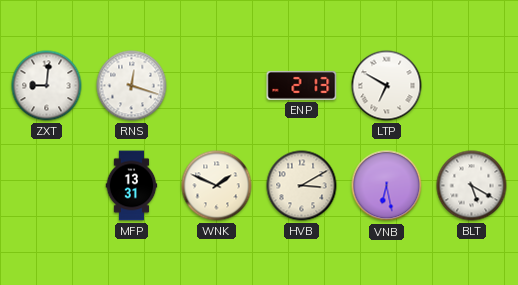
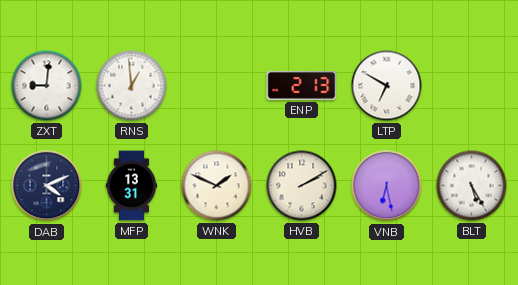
RNS: 12:18 -> 12:59
DAB: none -> 4:11
HVB: 3:10 -> 2:10
BLT: 5:20 -> 5:25
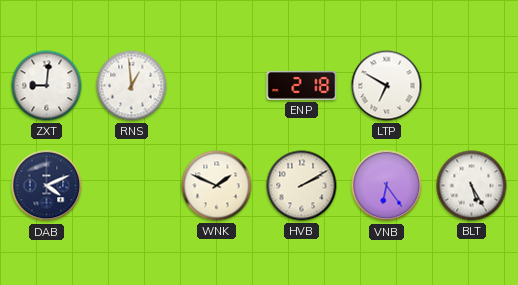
ENP: 2:13 -> 2:18
MFP: 13:31 -> none
VNB: 6:28 -> 6:24
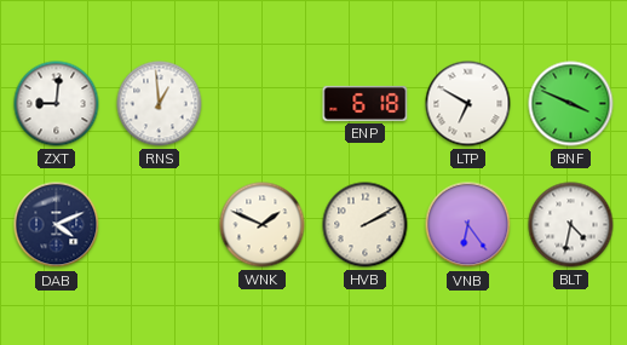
ENP: 2:18 -> 6:18
BNF: none -> 3:49
BLT: 5:25 -> 4:32
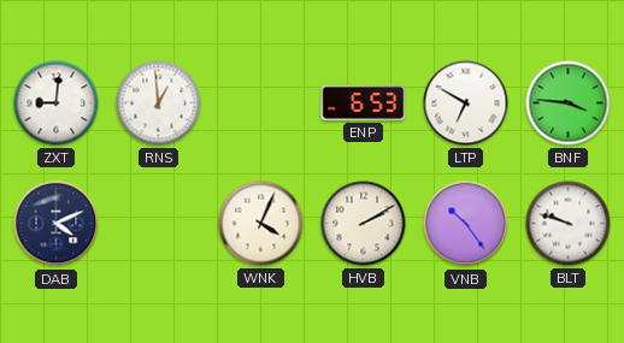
ENP: 6:18 -> 6:53
BNF: 3:49 -> 3:46
WNK: 1:49 -> 4:04
VNB: 6:24 -> 10:24
BLT: 4:32 -> 9:48
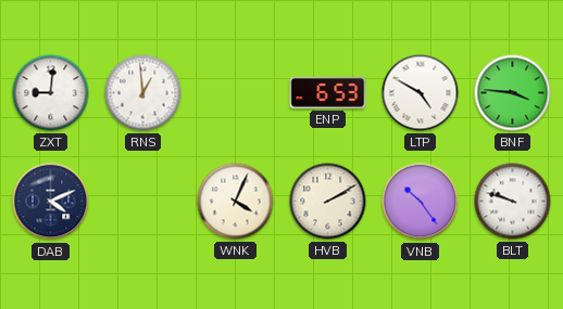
LTP: 6:50 -> 4:50
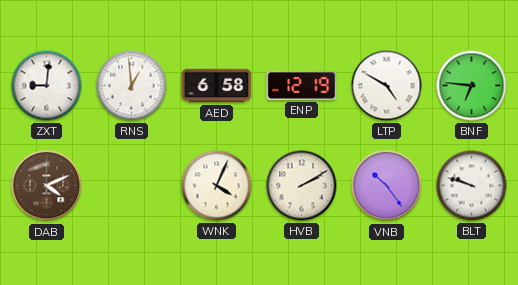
AED: none -> 6:58
ENP: 6:53 -> 12:19
BNF: 3:46 -> 6:46
DAB dial: navy -> brown
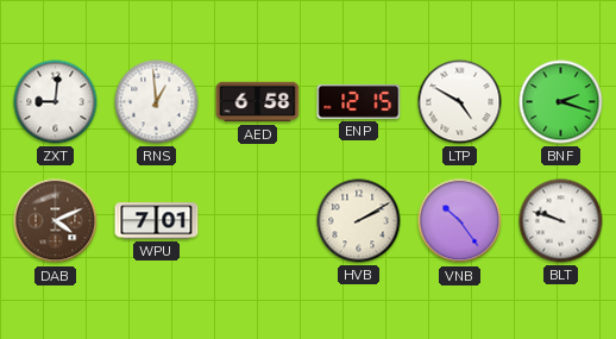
ENP: 12:19 -> 12:15
BNF: 6:46 -> 2:18
WPU: none -> 7:01
WNK: 4:04 -> none
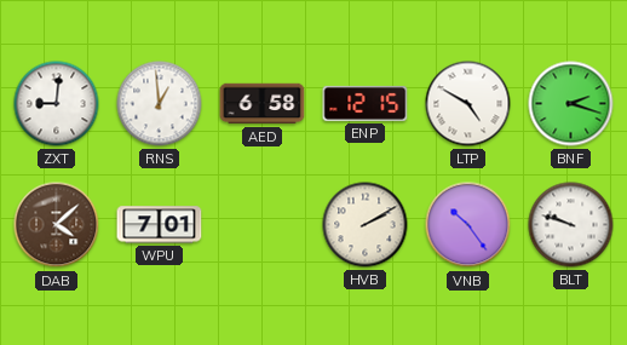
DAB: 4:11 -> 4:08
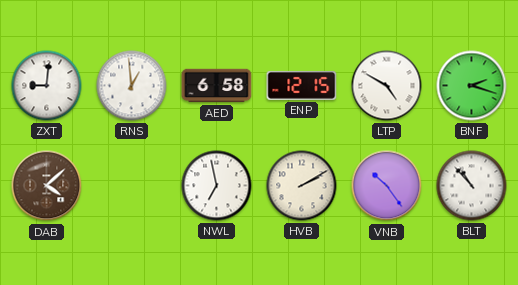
WPU: 7:01 -> none
NWL: none -> 6:58
BLT: 9:48 -> 10:53
